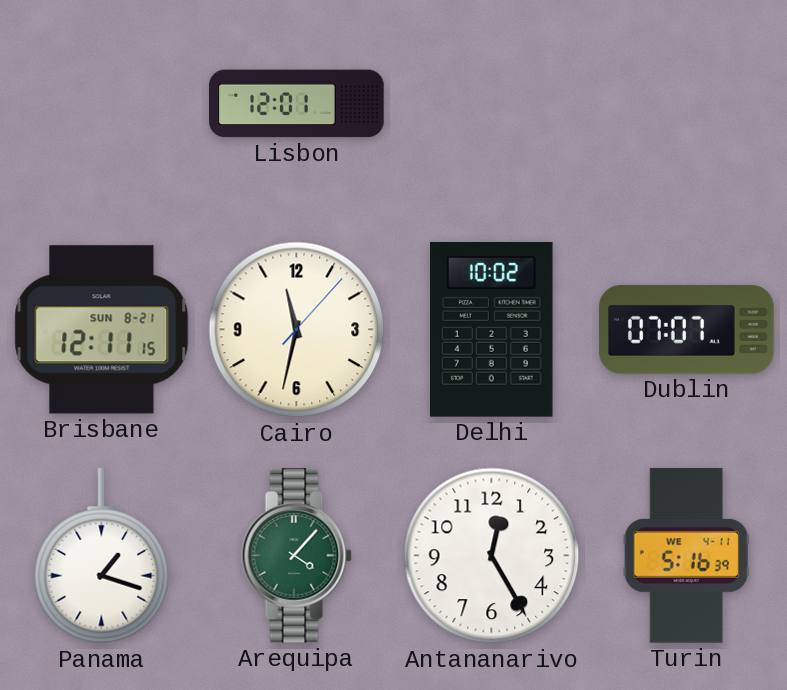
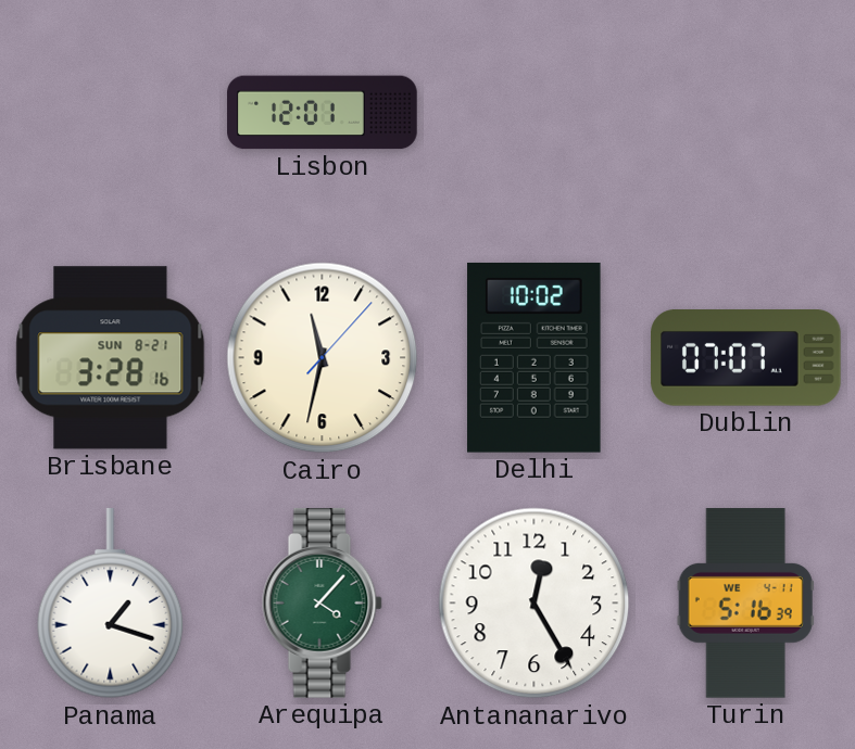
Brisbane: 12:11 -> 3:28
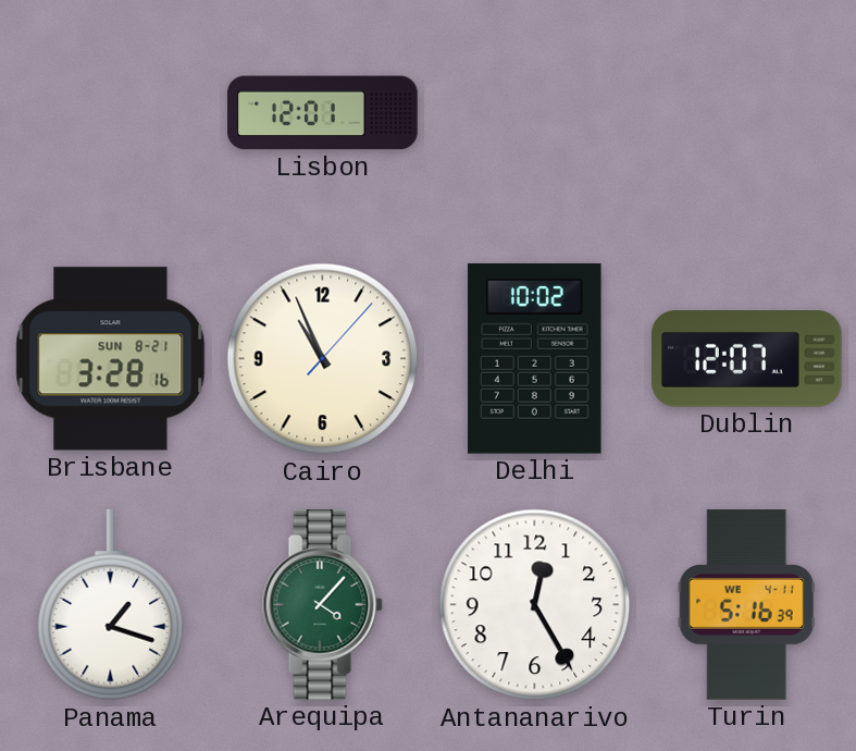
Cairo: 11:32 -> 10:56
Dublin: 07:07 -> 12:07
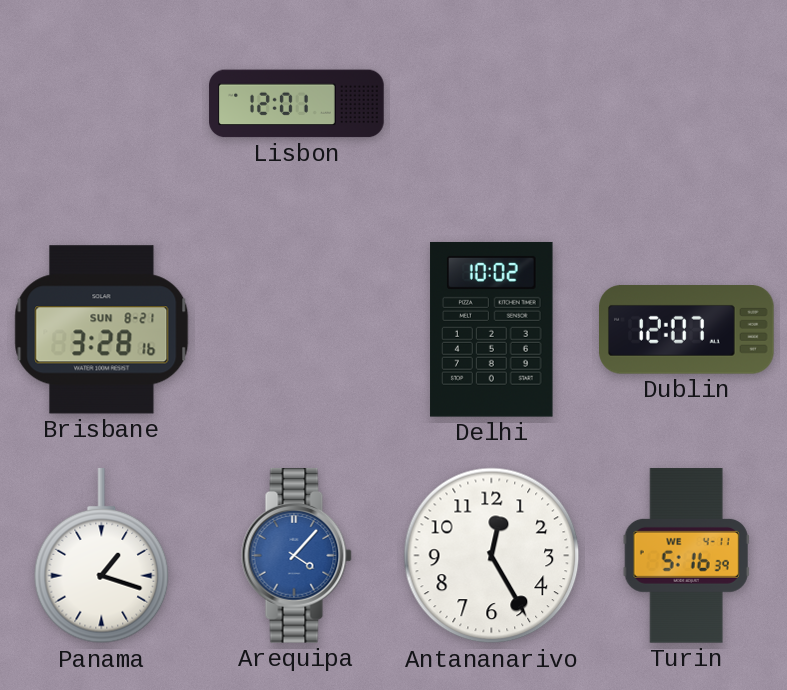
Cairo: 10:56 -> none
Arequipa dial: green -> blue
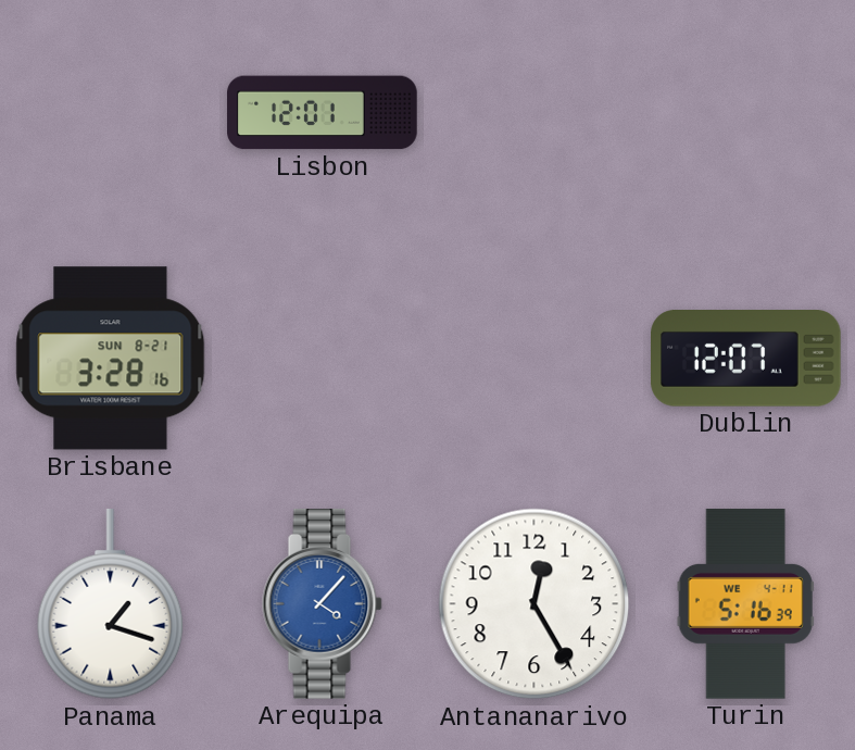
Delhi: 10:02 -> none
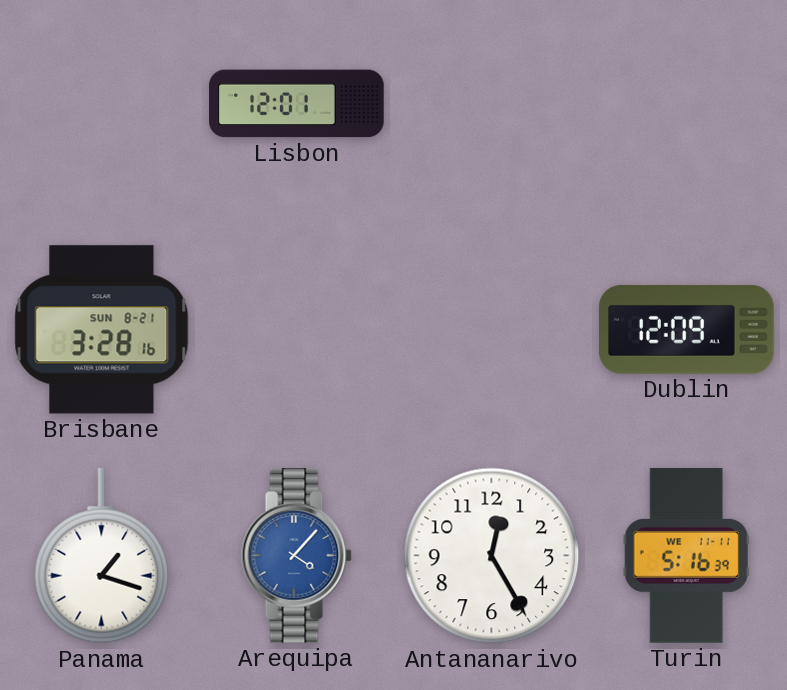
Dublin: 12:07 -> 12:09
Turin date: WE 4-11 -> WE 11-11
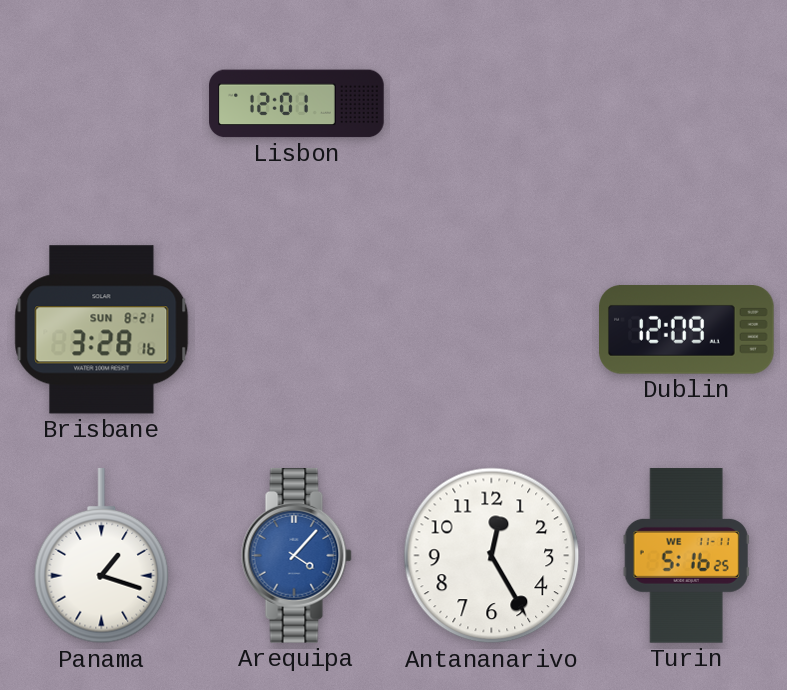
Turin: 5:16:39 -> 5:16:25
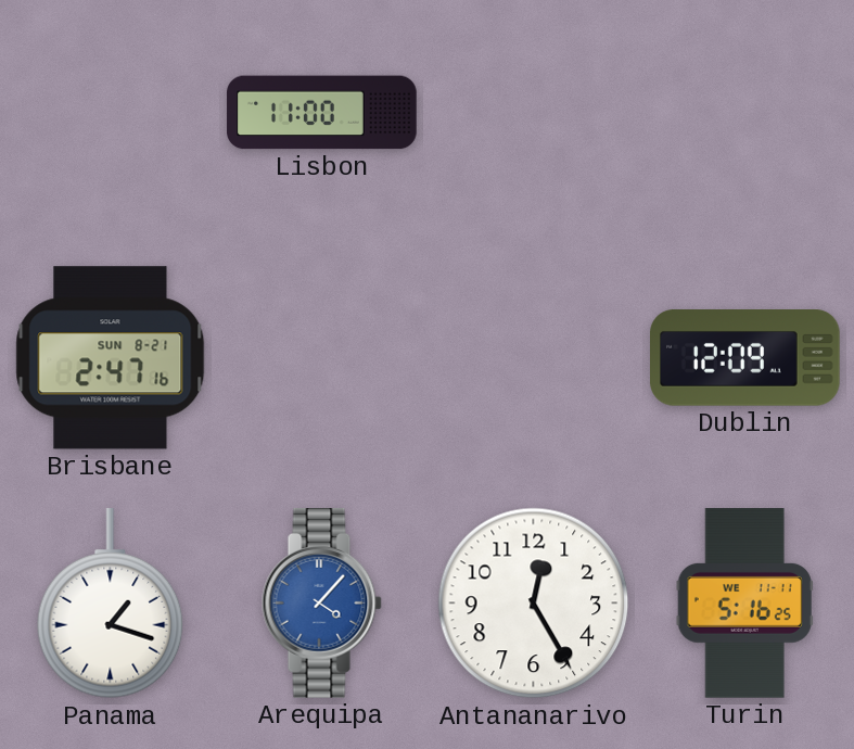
Lisbon: 12:01 -> 11:00
Brisbane: 3:28 -> 2:47
